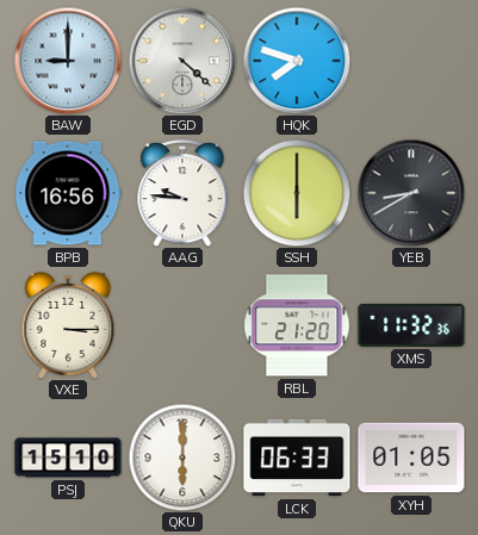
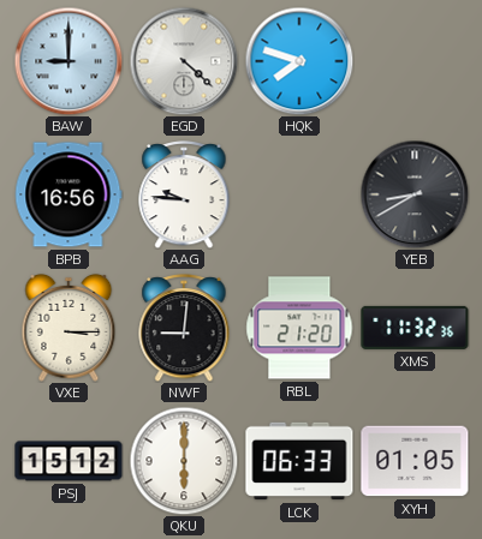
SSH: 6:00 -> none
NWF: none -> 9:01
PSJ: 15:10 -> 15:12
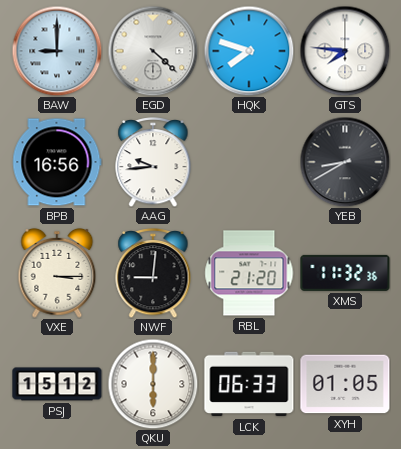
GTS: none -> 7:46
AAG: 9:46 -> 9:44
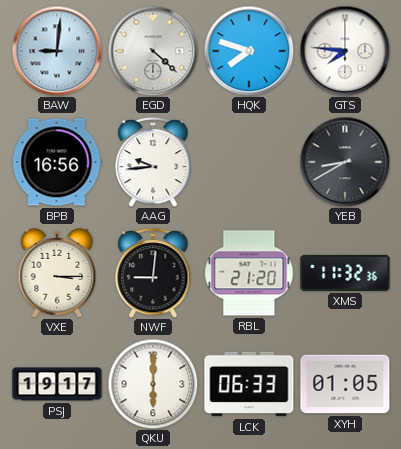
BAW: 9:00 -> 9:01
PSJ: 15:12 -> 19:17
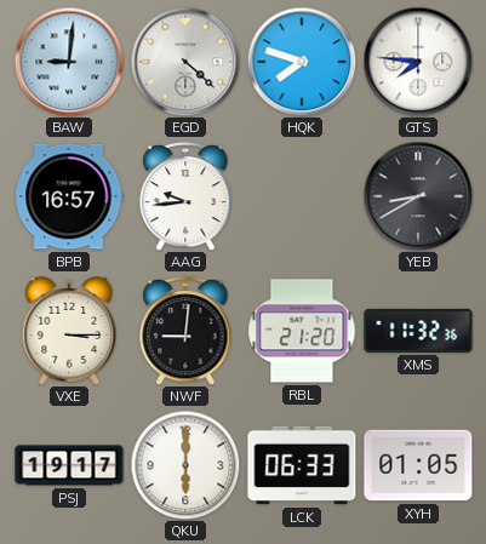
BPB: 16:56 -> 16:57
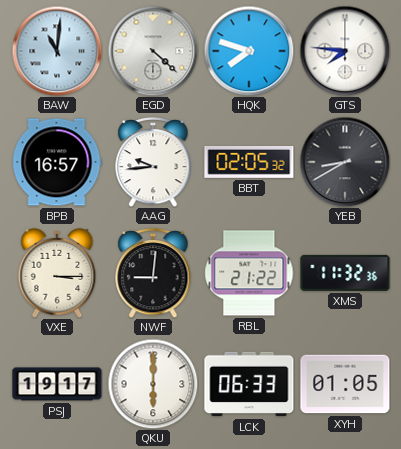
BAW: 9:01 -> 11:01
BBT: none -> 02:05
RBL: 21:20 -> 21:22
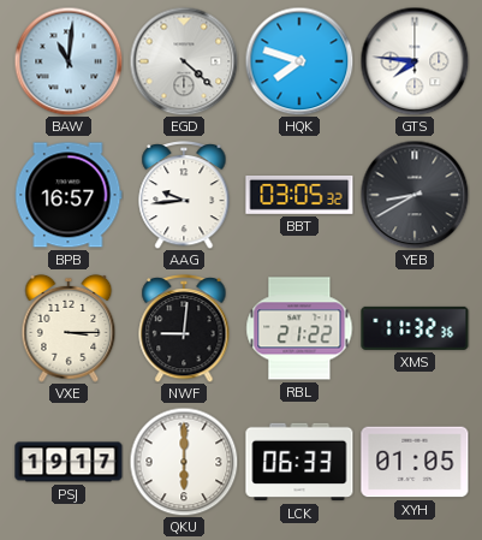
BBT: 02:05 -> 03:05
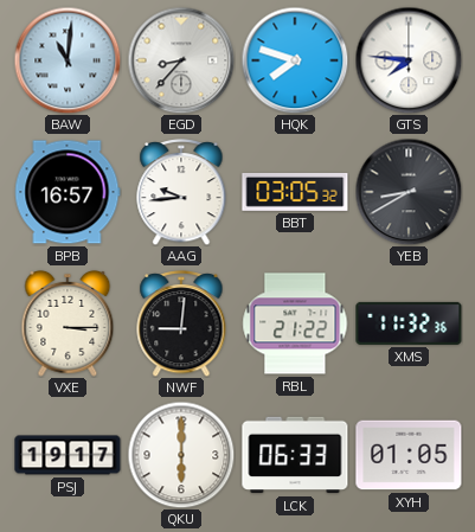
EGD: 4:22 -> 8:37
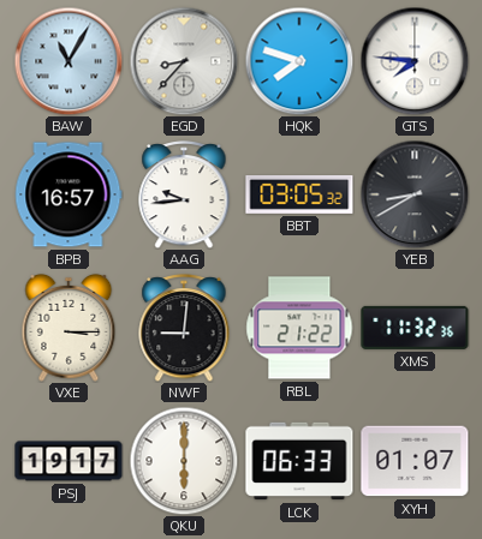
BAW: 11:01 -> 11:05
XYH: 01:05 -> 01:07
